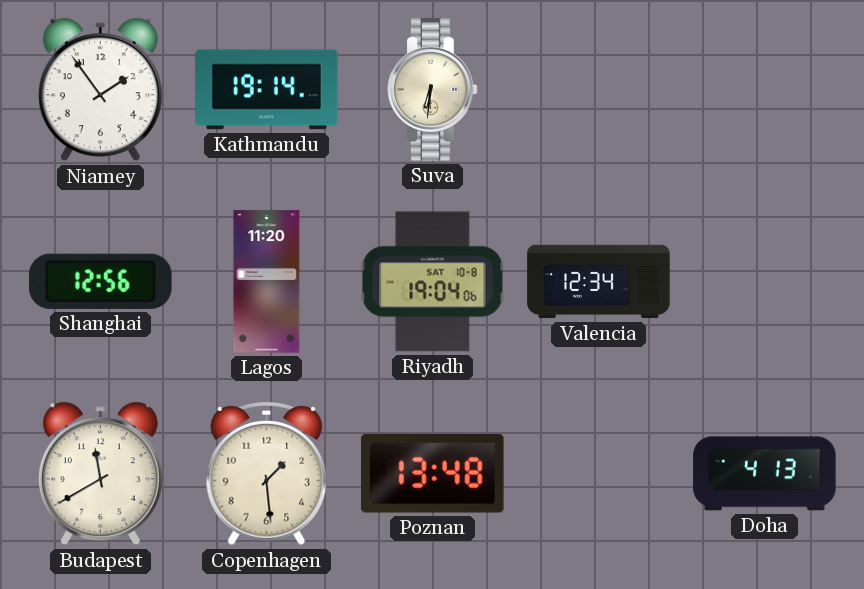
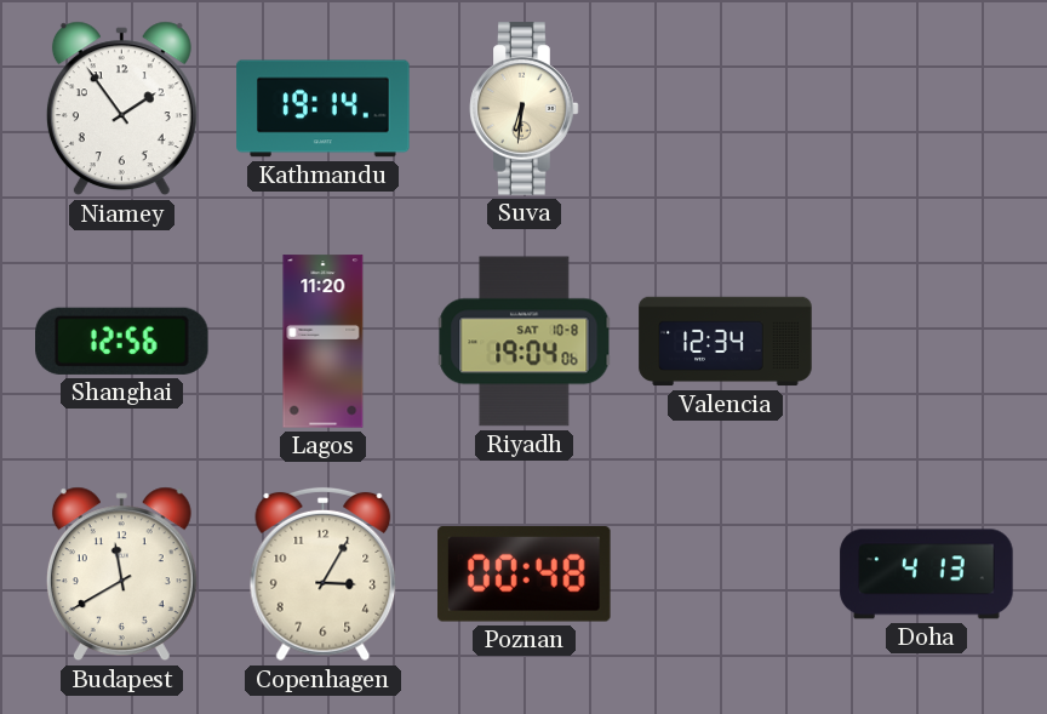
Copenhagen: 1:29 -> 3:05
Poznan: 13:48 -> 00:48
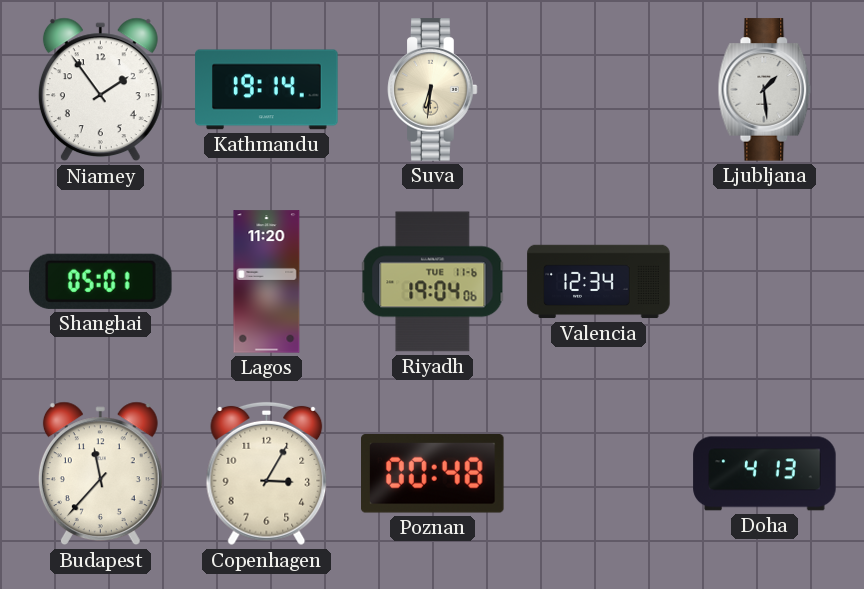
Ljubljana: none -> 1:29
Shanghai: 12:56 -> 05:01
Riyadh date: SAT 10-8 -> TUE 11-6
Budapest: 11:40 -> 11:37
